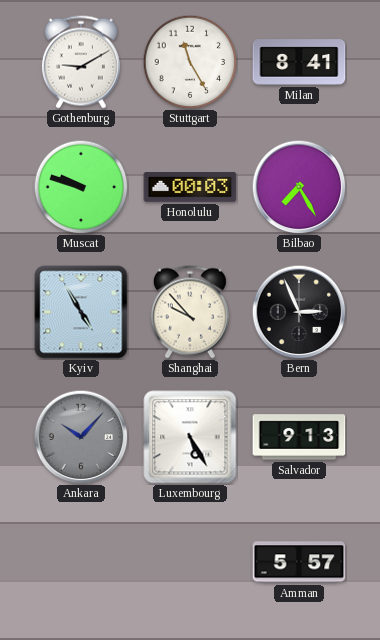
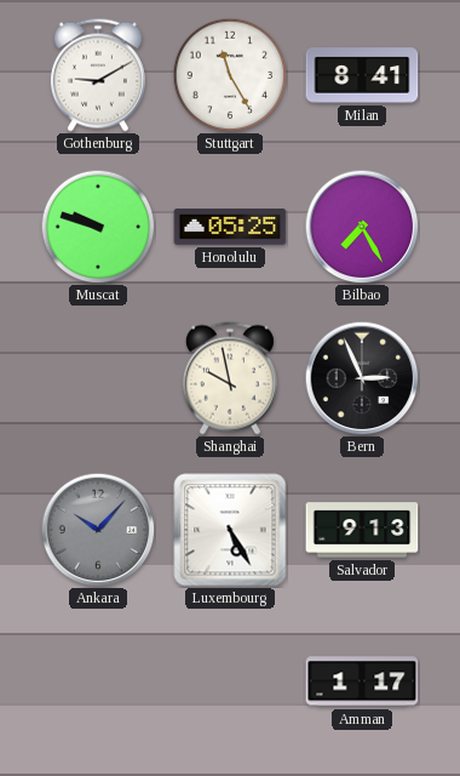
Honolulu: 00:03 -> 05:25
Kyiv: 4:55 -> none
Shanghai: 9:53 -> 9:58
Amman: 5:57 -> 1:17
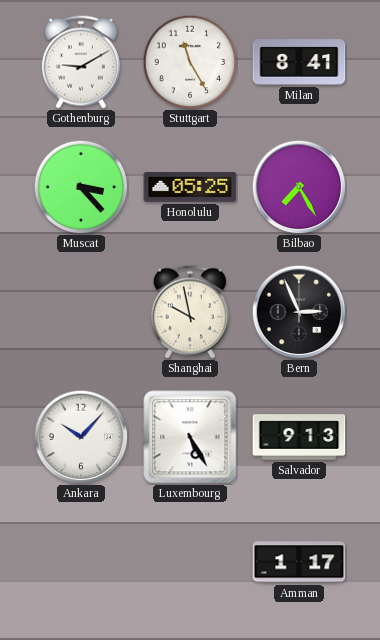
Muscat: 9:48 -> 3:23
Ankara dial: grey -> white
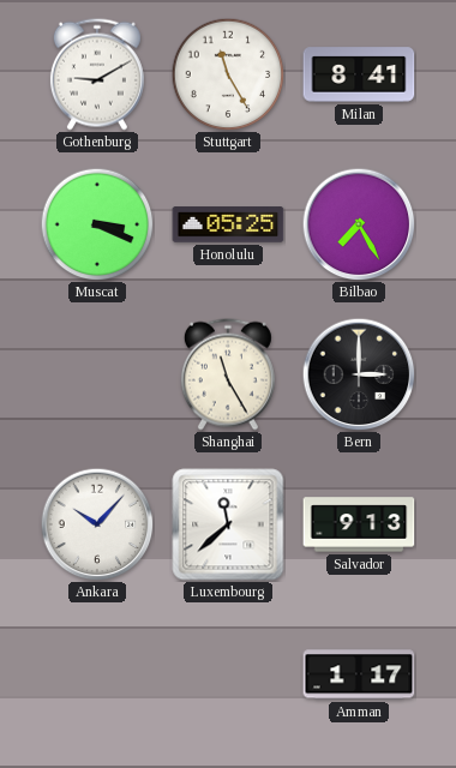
Muscat: 3:23 -> 3:19
Shanghai: 9:58 -> 11:25
Bern: 2:56 -> 3:00
Luxembourg: 5:25 -> 11:38
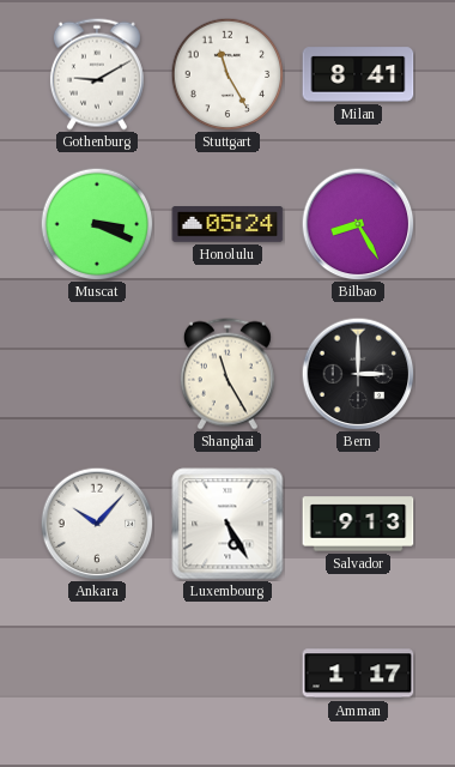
Honolulu: 05:25 -> 05:24
Bilbao: 7:25 -> 8:25
Luxembourg: 11:38 -> 5:25
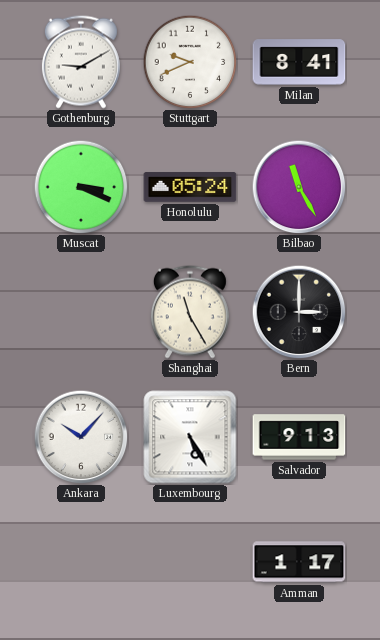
Stuttgart: 11:25 -> 9:41
Bilbao: 8:25 -> 11:25
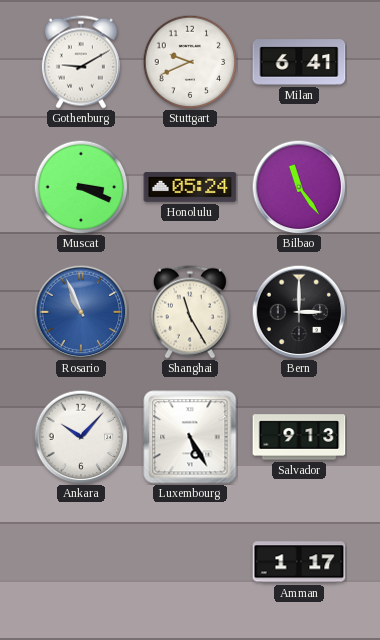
Milan: 8:41 -> 6:41
Bilbao: 11:25 -> 11:24
Rosario: none -> 10:56
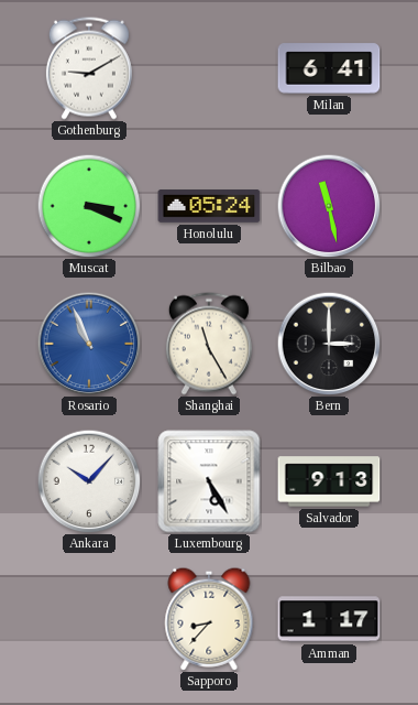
Stuttgart: 9:41 -> none
Bilbao: 11:24 -> 11:28
Sapporo: none -> 8:37
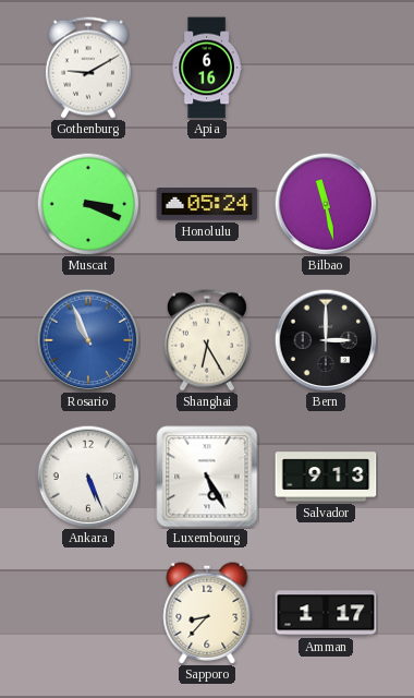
Apia: none -> 6:16
Milan: 6:41 -> none
Shanghai: 11:25 -> 6:25
Ankara: 10:07 -> 5:26
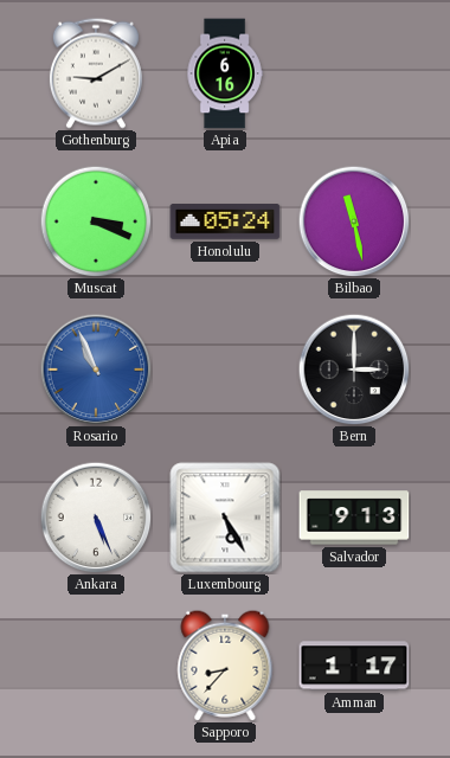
Shanghai: 6:25 -> none
